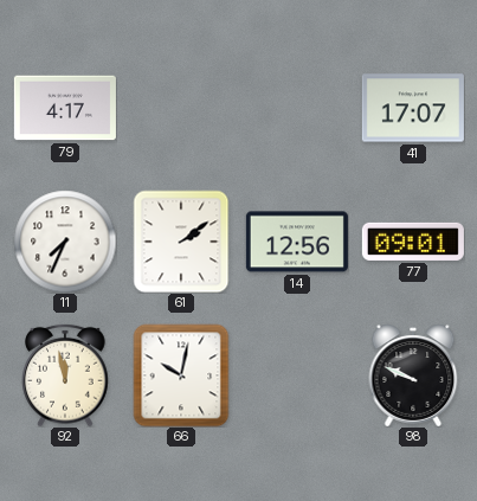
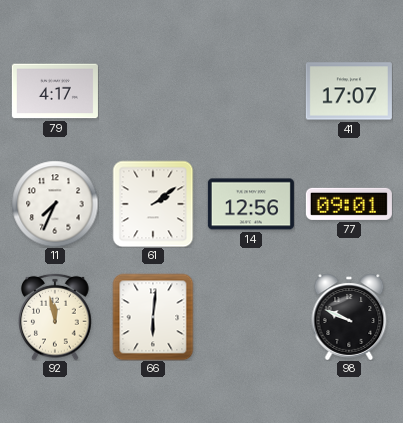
66: 10:02 -> 6:01
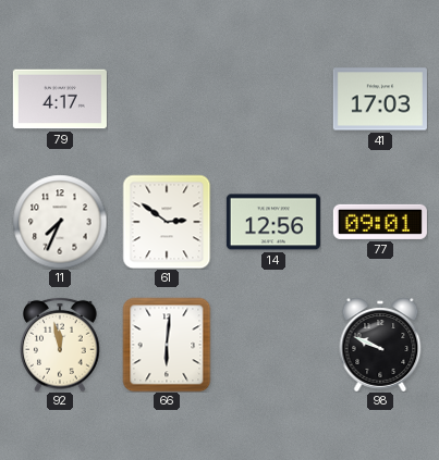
41: 17:07 -> 17:03
61: 2:09 -> 2:51
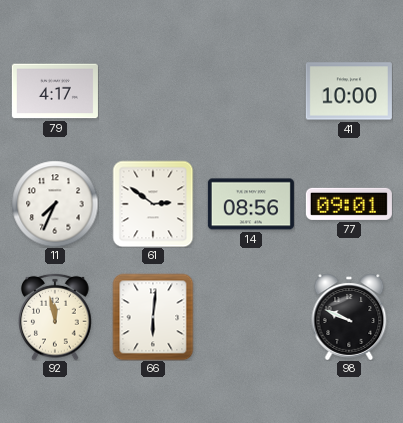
41: 17:03 -> 10:00
14: 12:56 -> 08:56
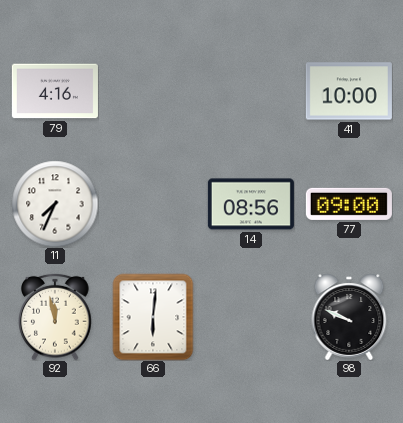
79: 4:17 -> 4:16
61: 2:51 -> none
77: 09:01 -> 09:00
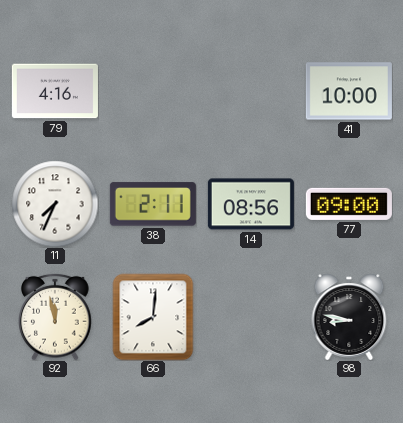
38: none -> 2:11
66: 6:01 -> 8:01
98: 9:49 -> 8:47
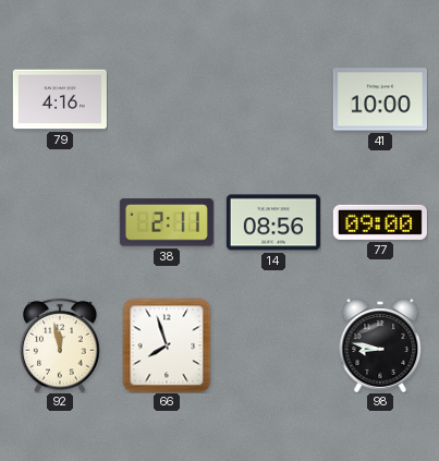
11: 7:34 -> none
66: 8:01 -> 7:57
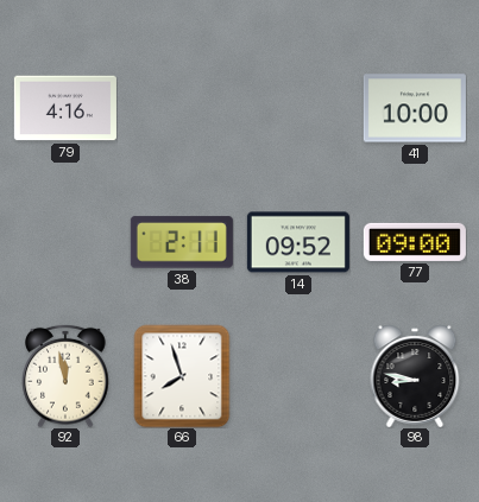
14: 08:56 -> 09:52
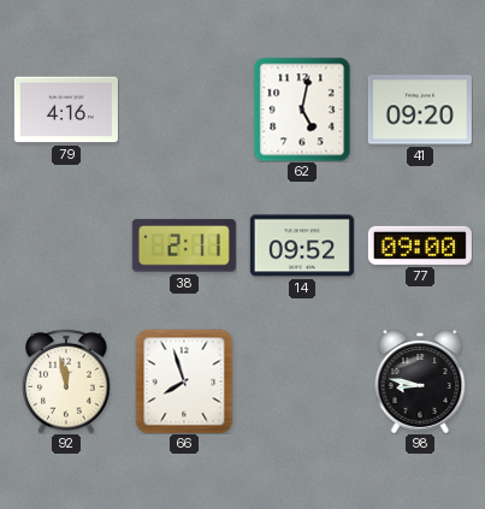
62: none -> 5:02
41: 10:00 -> 09:20
